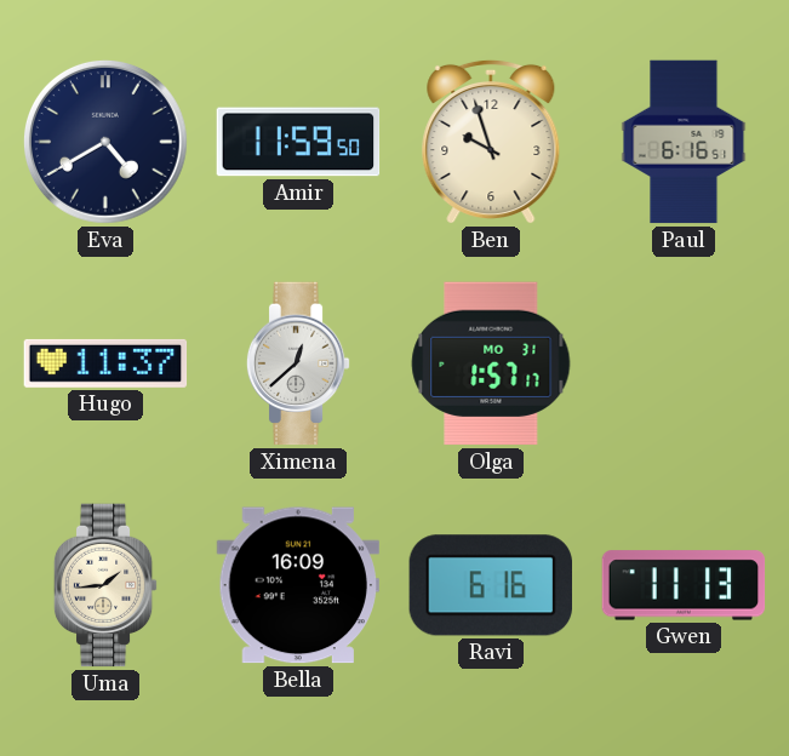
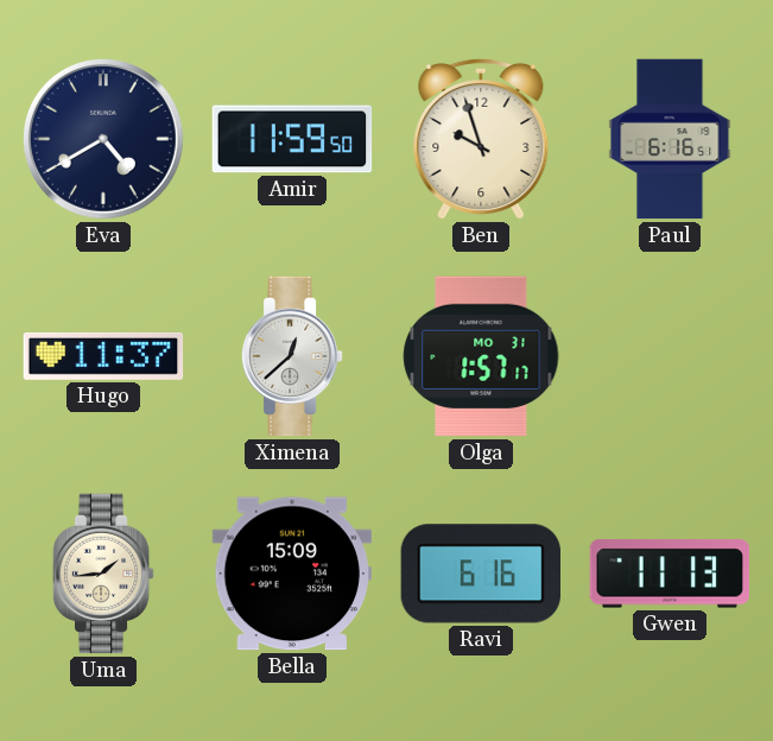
Bella: 16:09 -> 15:09
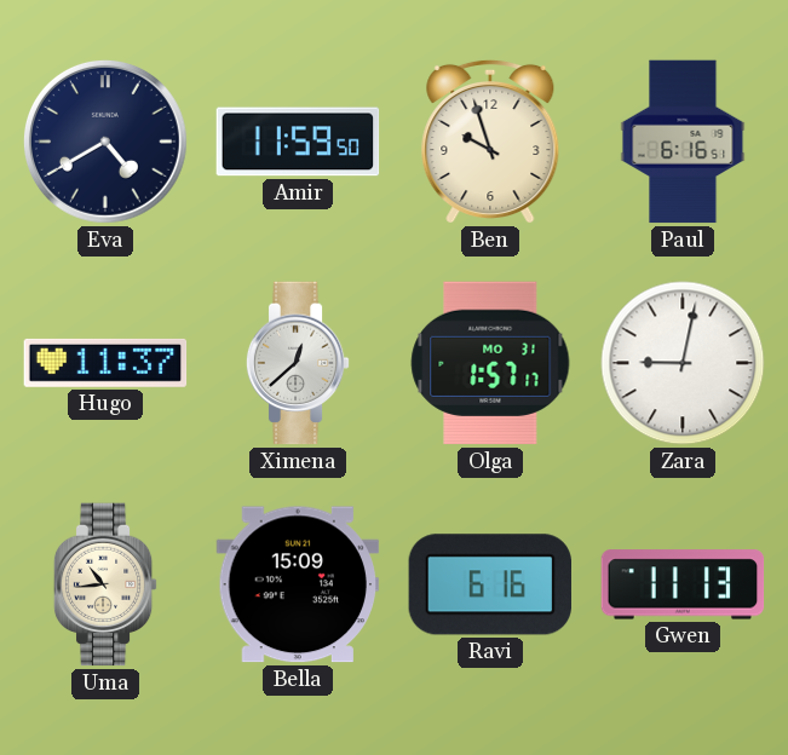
Zara: none -> 9:02
Uma: 1:44 -> 10:44
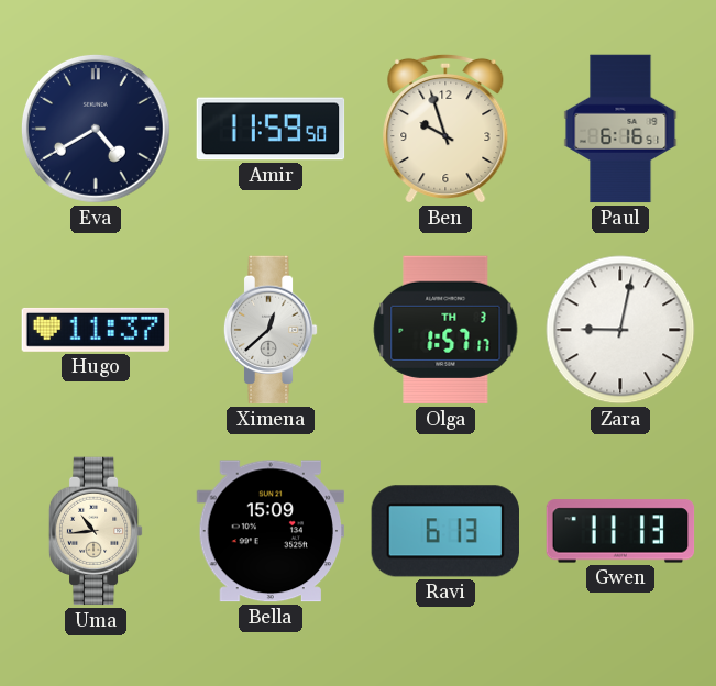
Olga date: MO 31 -> TH 3
Ravi: 6:16 -> 6:13
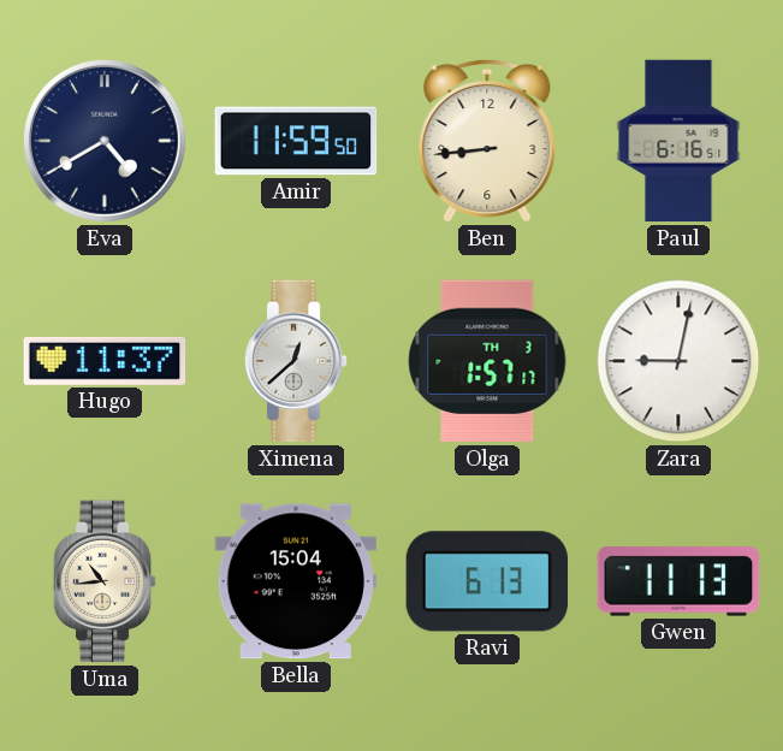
Ben: 9:57 -> 8:44
Bella: 15:09 -> 15:04
